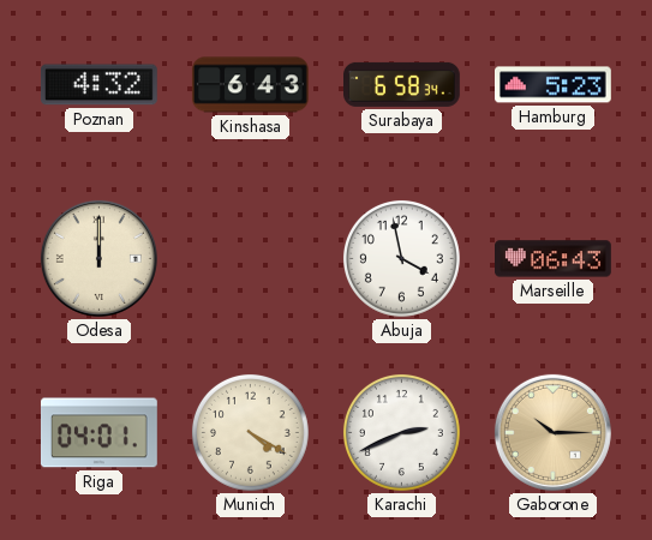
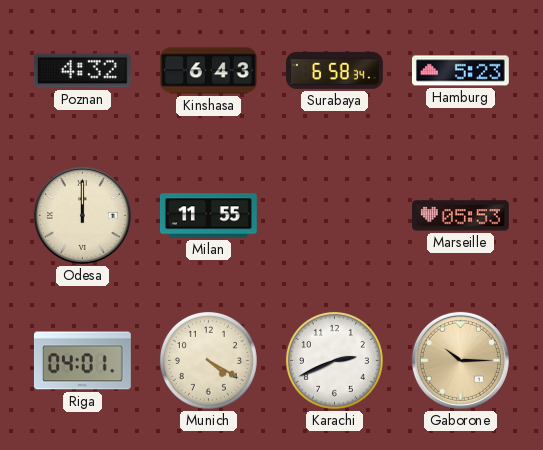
Milan: none -> 11:55
Abuja: 3:58 -> none
Marseille: 06:43 -> 05:53
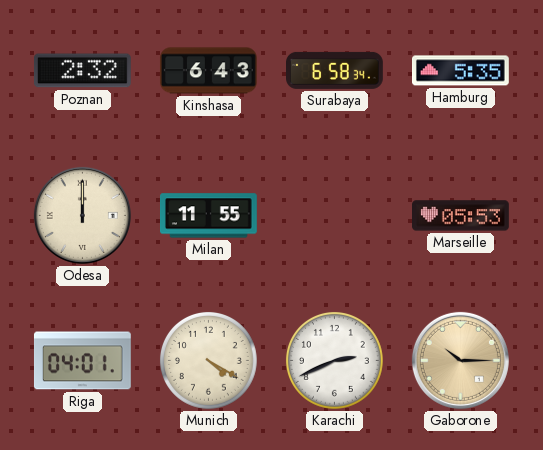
Poznan: 4:32 -> 2:32
Hamburg: 5:23 -> 5:35
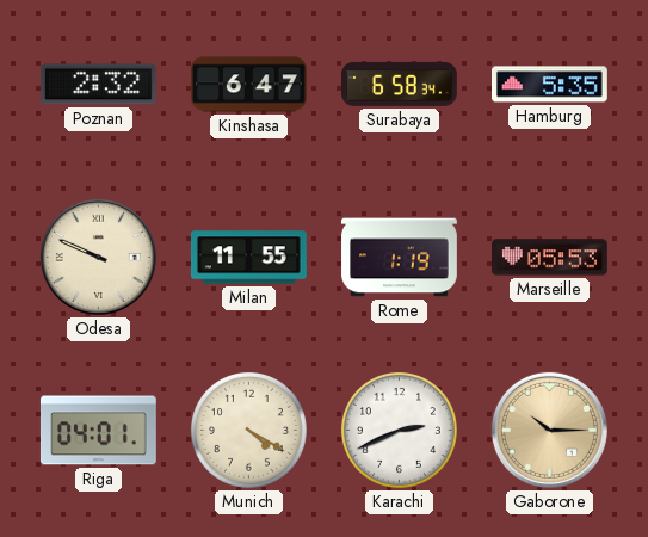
Kinshasa: 6:43 -> 6:47
Odesa: 12:00 -> 9:49
Rome: none -> 1:19
